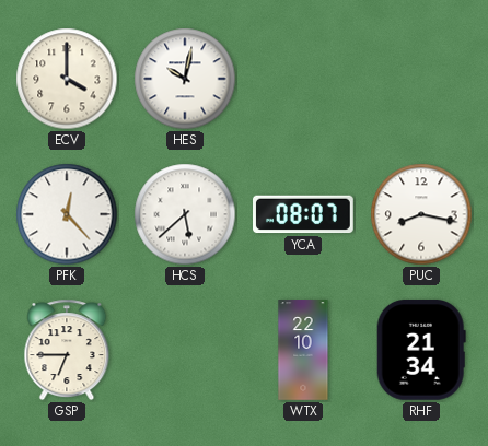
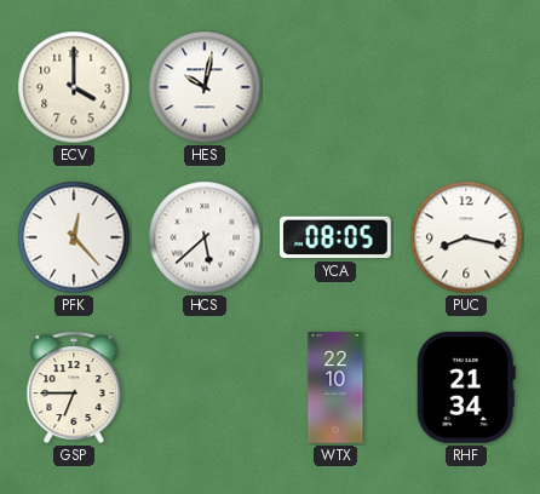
YCA: 08:07 -> 08:05
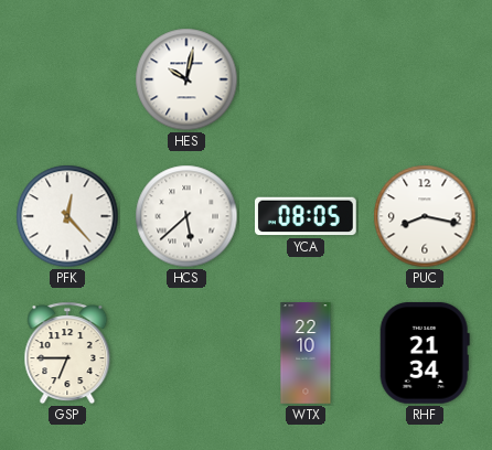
ECV: 4:00 -> none
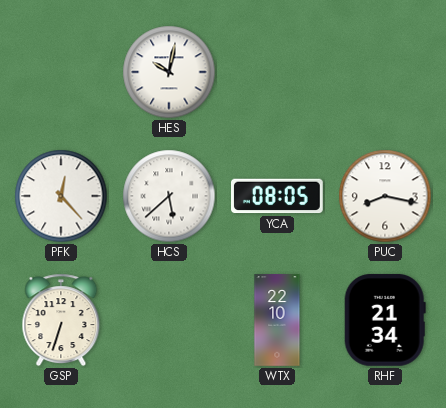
GSP: 6:45 -> 6:33
